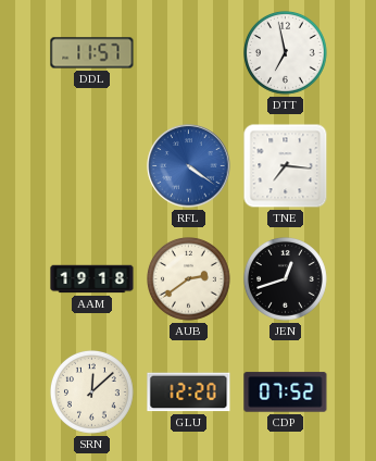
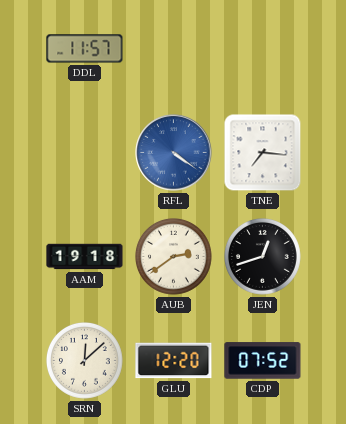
DTT: 6:58 -> none
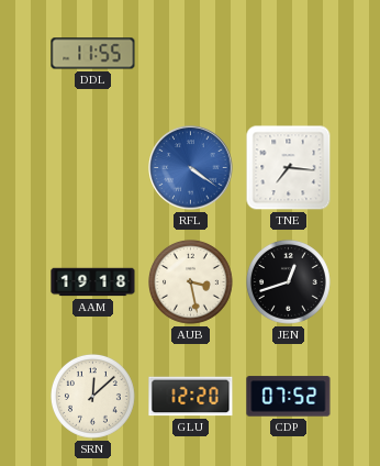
DDL: 11:57 -> 11:55
AUB: 2:39 -> 3:28
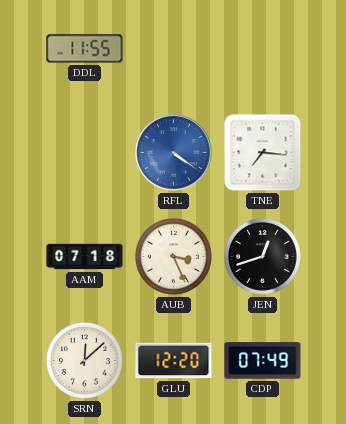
AAM: 19:18 -> 07:18
AUB: 3:28 -> 3:26
CDP: 07:52 -> 07:49
